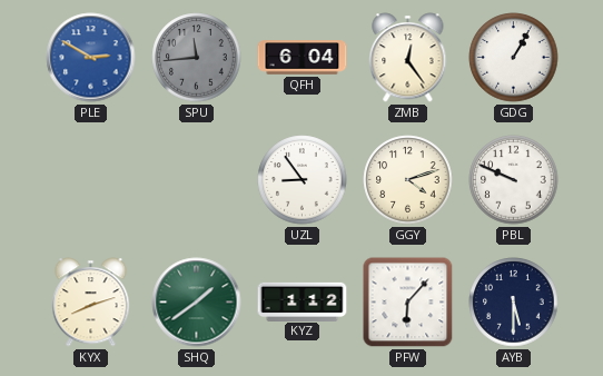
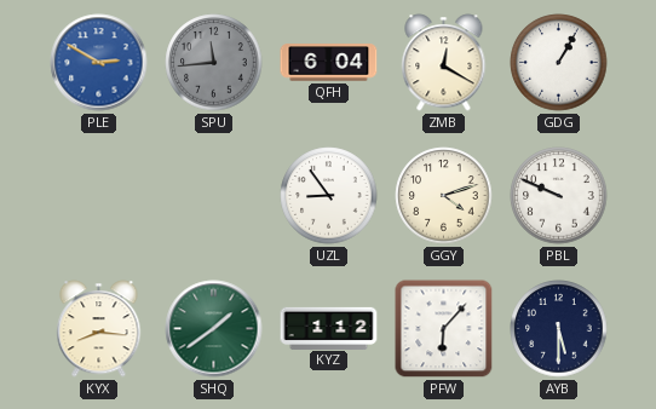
ZMB: 12:24 -> 12:20
KYX: 8:12 -> 8:16
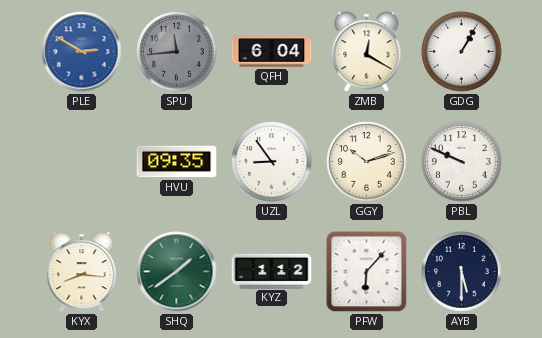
HVU: none -> 09:35
GGY: 4:12 -> 10:12
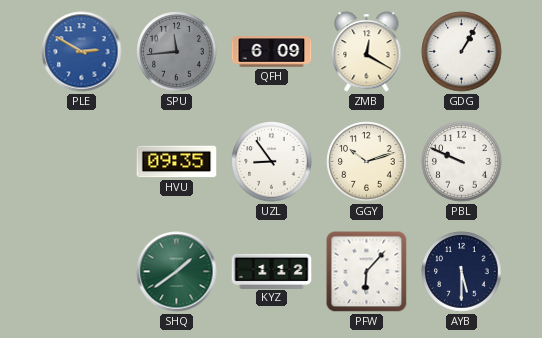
QFH: 6:04 -> 6:09
KYX: 8:16 -> none
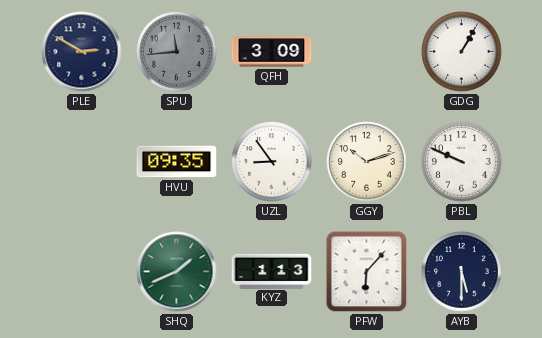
PLE dial: blue -> navy
QFH: 6:09 -> 3:09
ZMB: 12:20 -> none
SHQ: 1:39 -> 1:41
KYZ: 1:12 -> 1:13
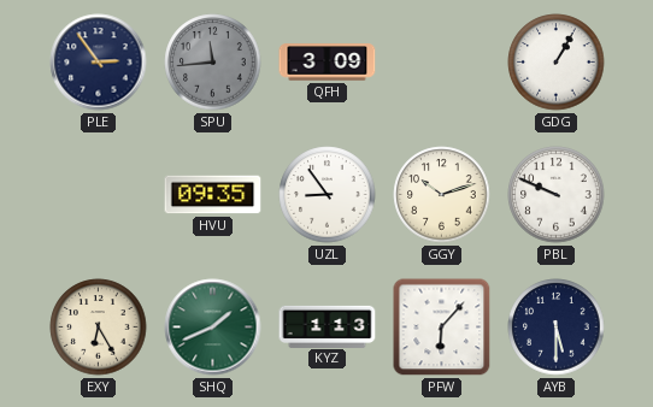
PLE: 2:50 -> 2:54
EXY: none -> 6:25
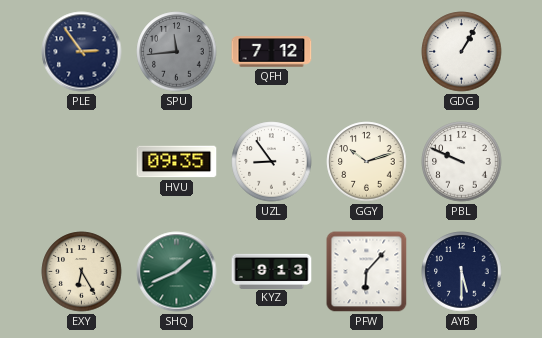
QFH: 3:09 -> 7:12
KYZ: 1:13 -> 9:13
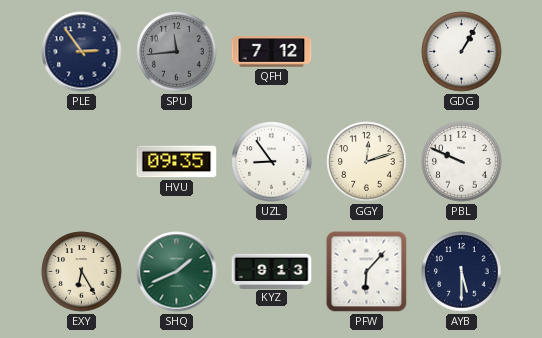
GGY: 10:12 -> 12:12
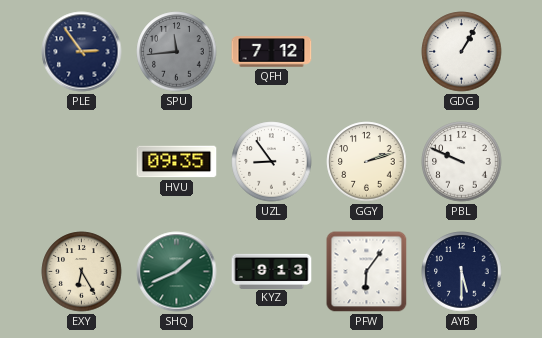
GGY: 12:12 -> 2:12
PFW: 6:07 -> 6:06
